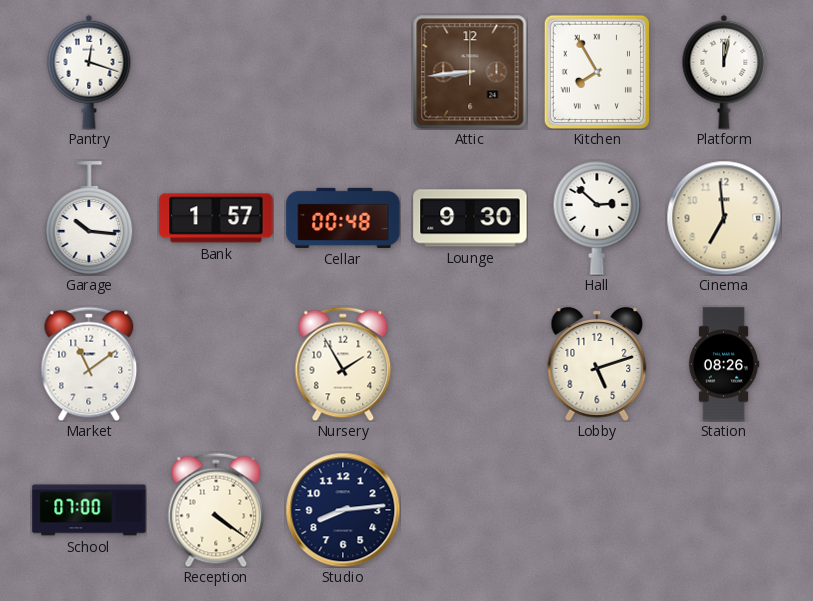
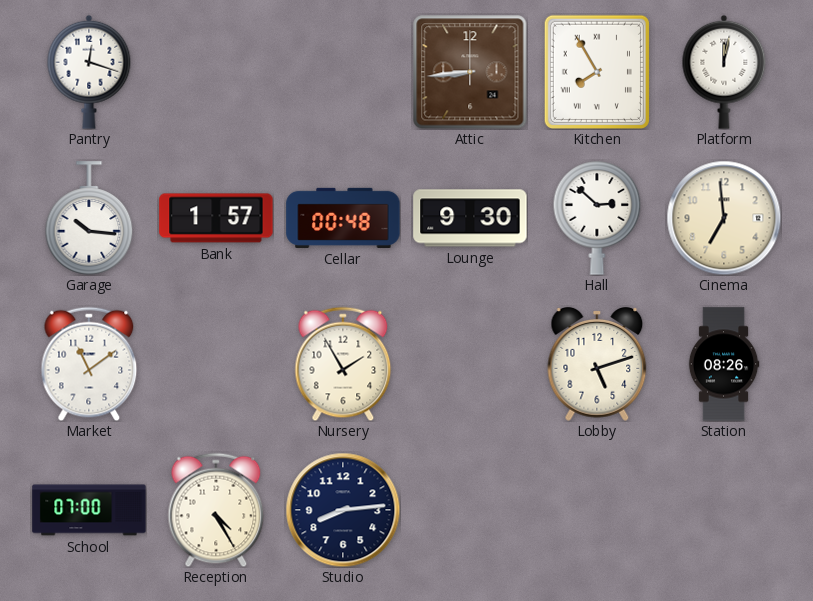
Reception: 4:21 -> 4:25
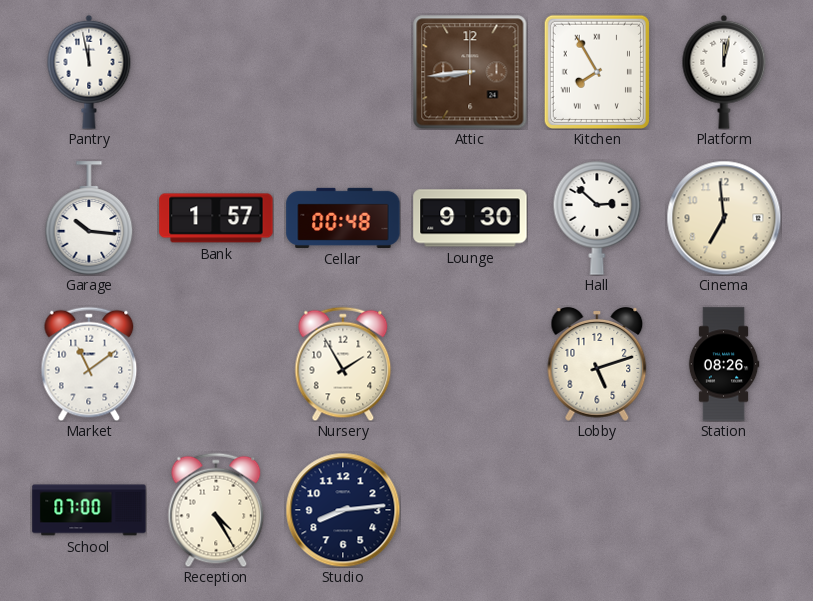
Pantry: 12:18 -> 11:58
